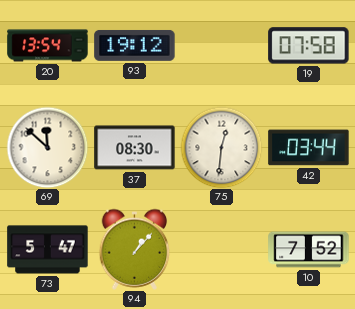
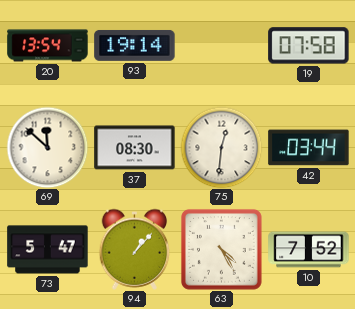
93: 19:12 -> 19:14
63: none -> 4:25
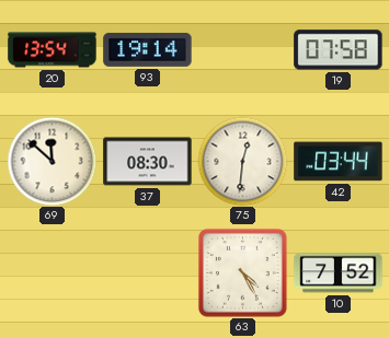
73: 5:47 -> none
94: 1:07 -> none
